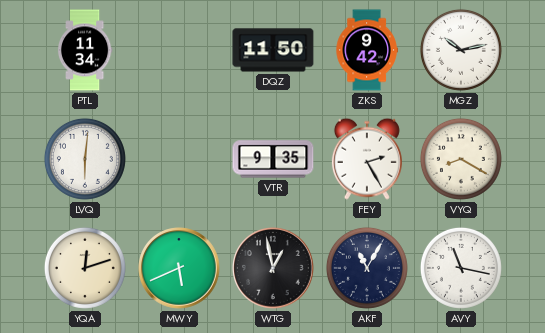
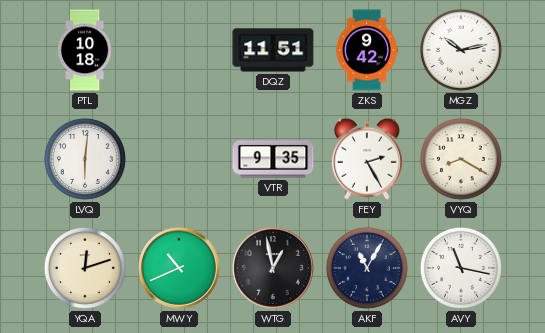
PTL: 11:34 -> 10:18
DQZ: 11:50 -> 11:51
MWY: 5:41 -> 10:41
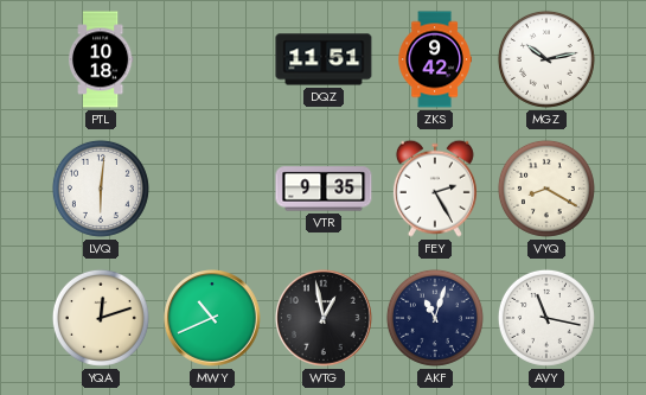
AKF: 11:05 -> 11:03
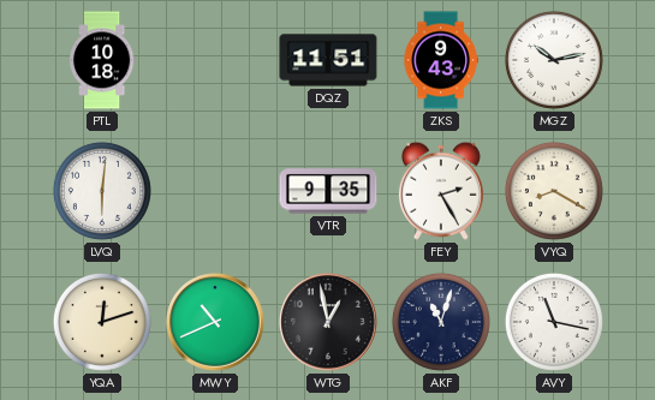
ZKS: 9:42 -> 9:43
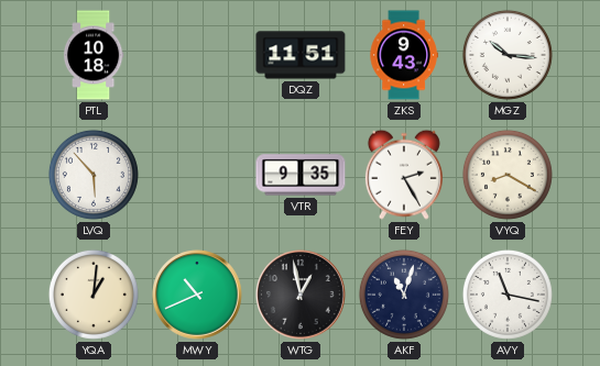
MGZ: 10:13 -> 10:16
LVQ: 6:01 -> 5:53
YQA: 12:12 -> 1:01
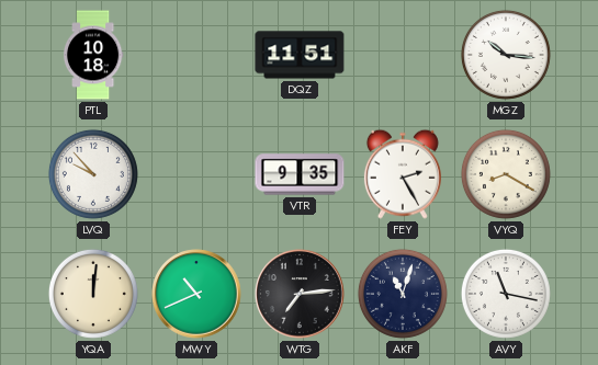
ZKS: 9:43 -> none
LVQ: 5:53 -> 9:53
YQA: 1:01 -> 12:01
WTG: 12:58 -> 7:14
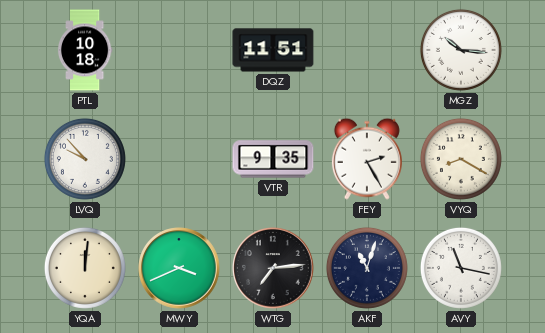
MWY: 10:41 -> 3:41
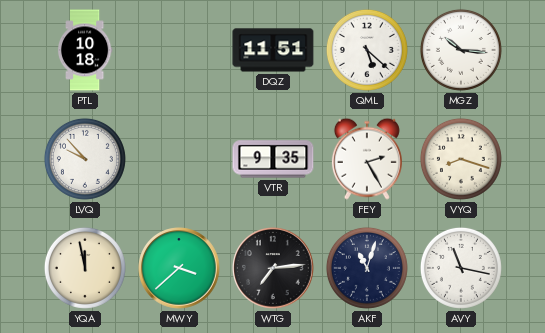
QML: none -> 5:22
VYQ: 8:20 -> 8:18
YQA: 12:01 -> 11:58
MWY: 3:41 -> 3:38
